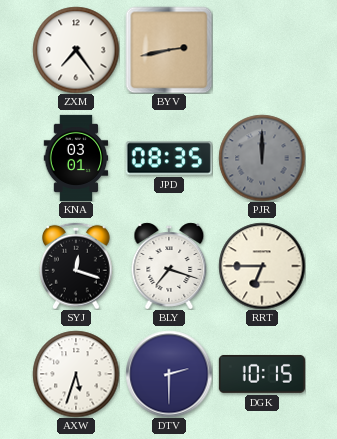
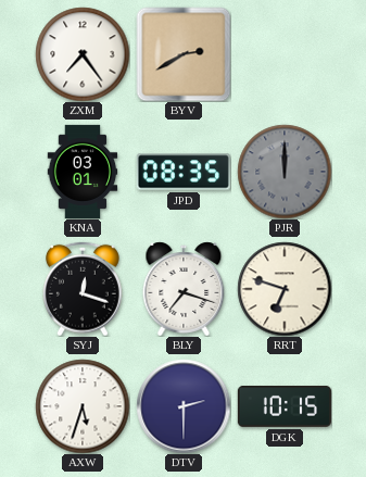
BYV: 2:43 -> 2:40
RRT: 6:45 -> 6:48
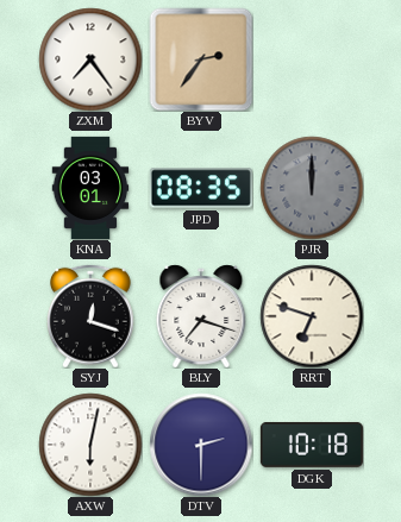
BYV: 2:40 -> 2:36
AXW: 5:33 -> 6:02
DGK: 10:15 -> 10:18
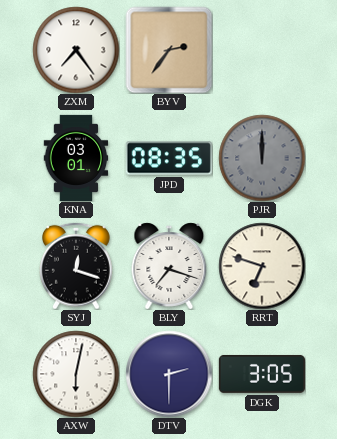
DGK: 10:18 -> 3:05
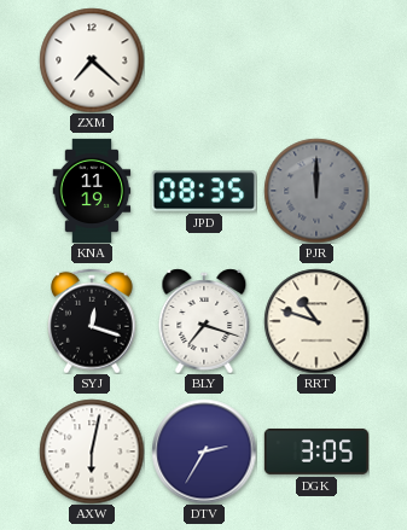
ZXM: 7:24 -> 7:22
BYV: 2:36 -> none
KNA: 03:01 -> 11:19
RRT: 6:48 -> 10:48
DTV: 2:30 -> 2:35
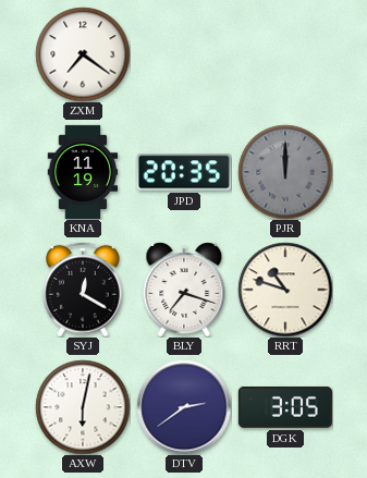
ZXM: 7:22 -> 7:21
JPD: 08:35 -> 20:35
SYJ: 12:18 -> 12:20
DTV: 2:35 -> 2:39
